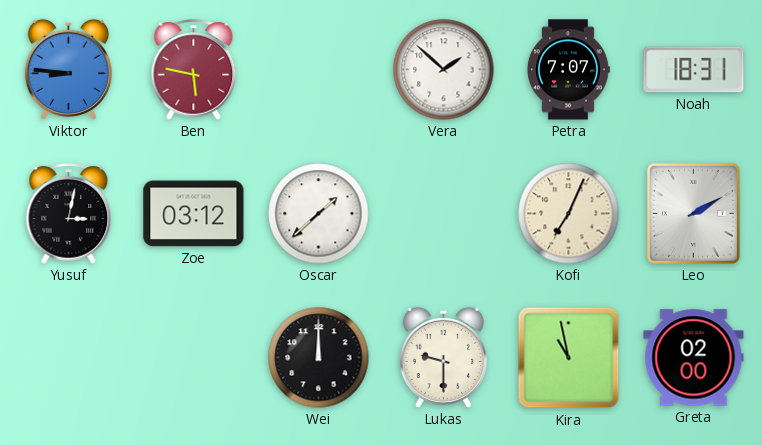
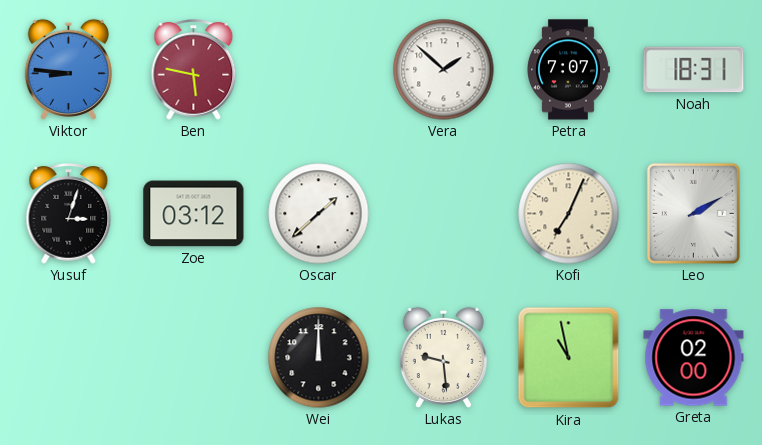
Yusuf: 3:02 -> 3:03
Lukas: 9:30 -> 9:29
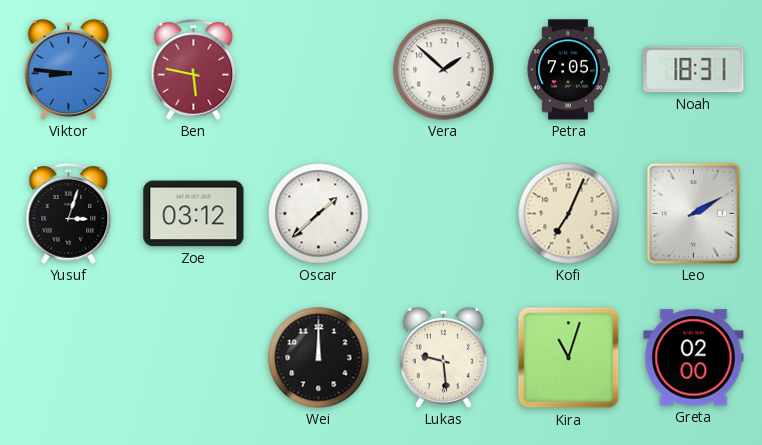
Petra: 7:07 -> 7:05
Kira: 10:58 -> 11:03
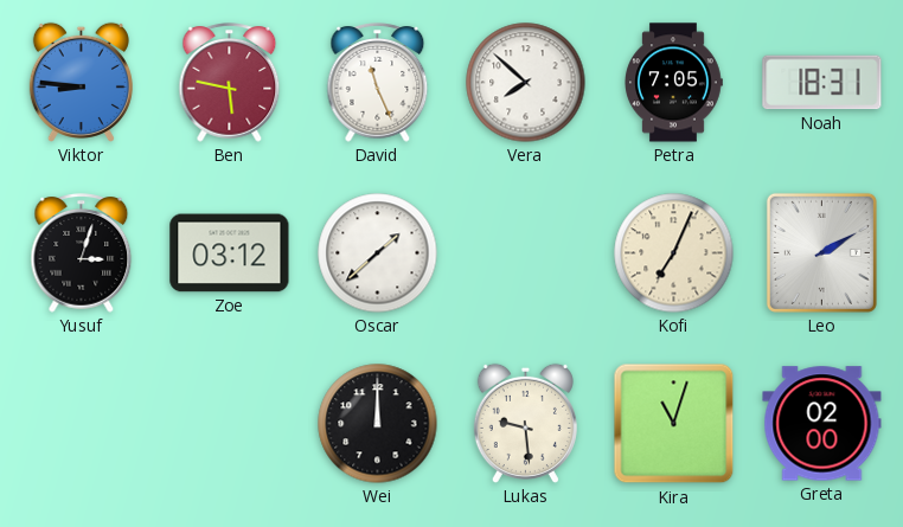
David: none -> 11:26
Vera: 1:52 -> 7:52
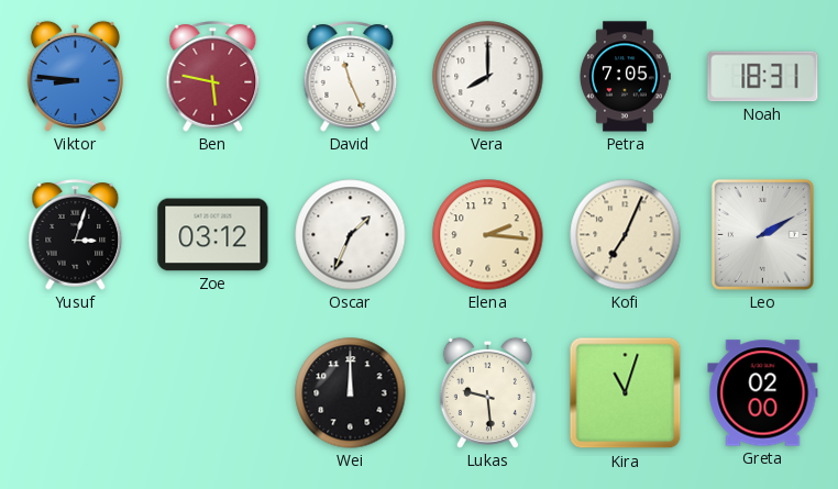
Vera: 7:52 -> 8:00
Oscar: 1:38 -> 1:34
Elena: none -> 2:16
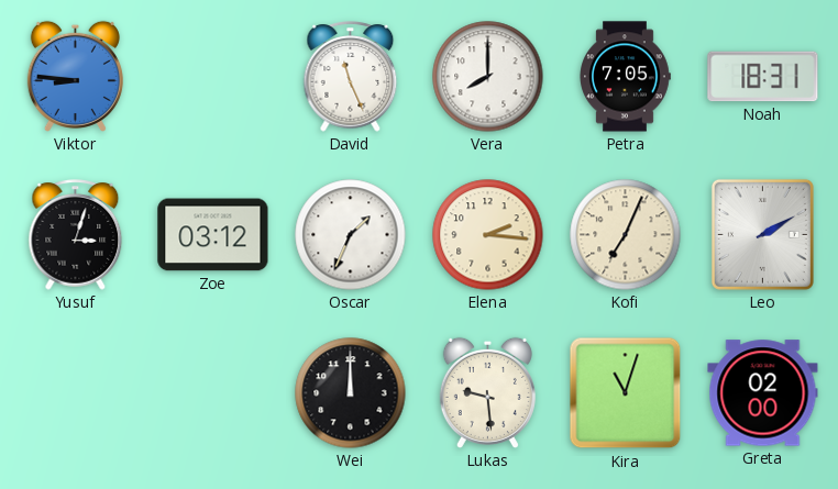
Ben: 5:47 -> none
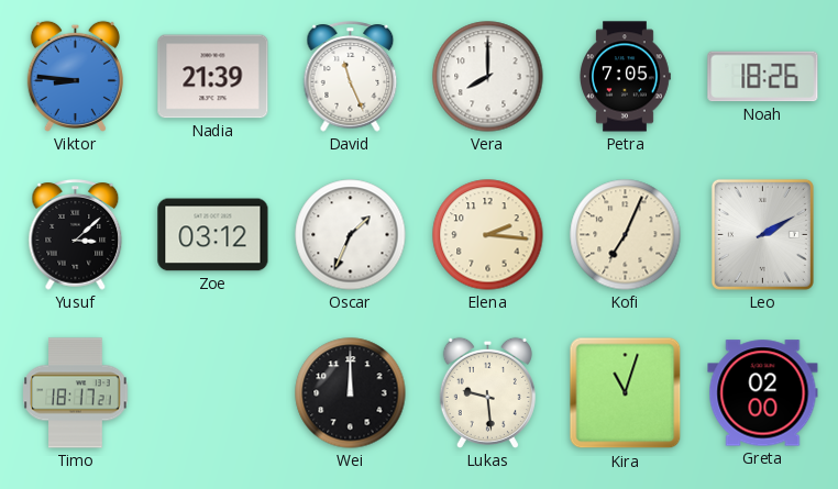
Nadia: none -> 21:39
Noah: 18:31 -> 18:26
Yusuf: 3:03 -> 3:08
Timo: none -> 18:17
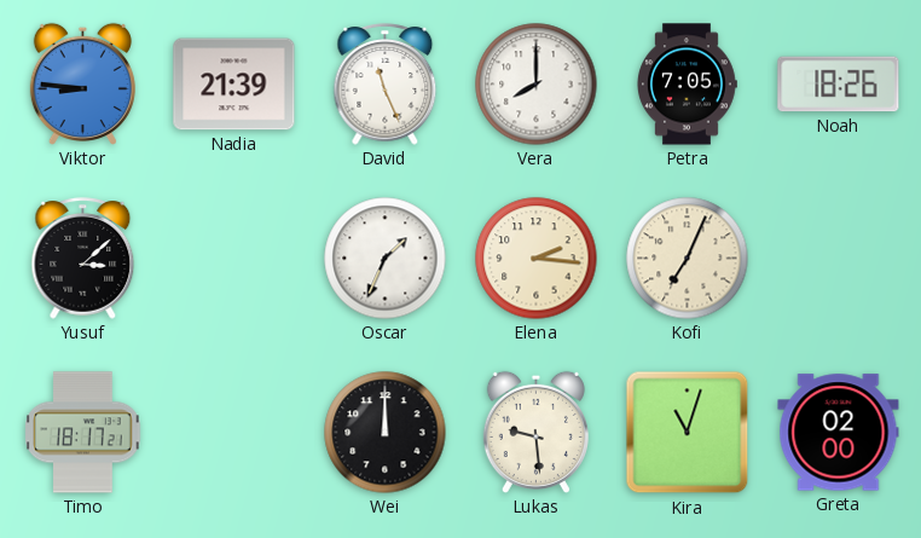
Zoe: 03:12 -> none
Leo: 2:10 -> none
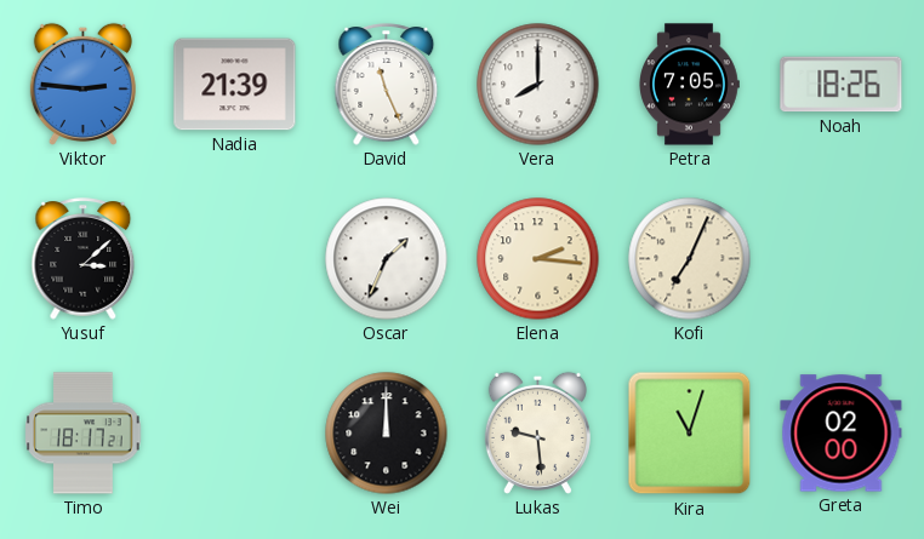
Viktor: 8:46 -> 2:46
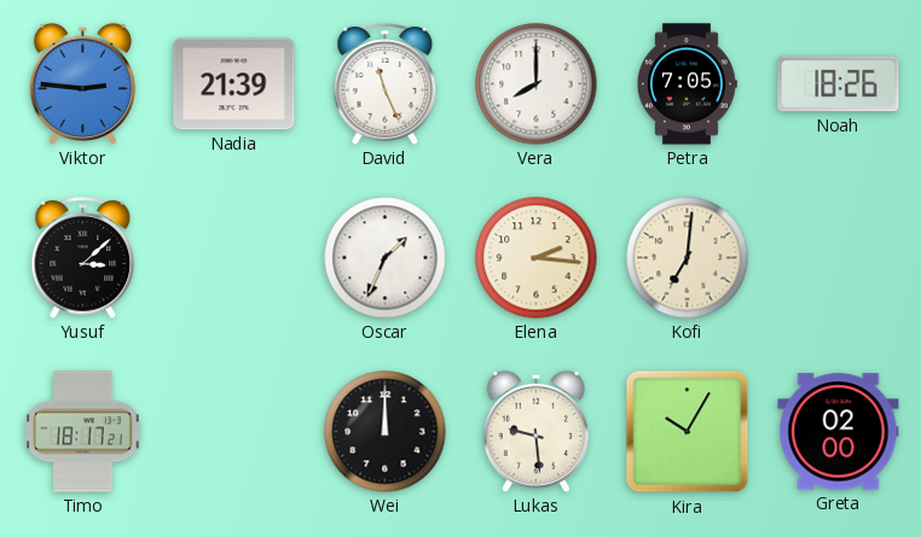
Kofi: 7:04 -> 7:01
Kira: 11:03 -> 10:05
